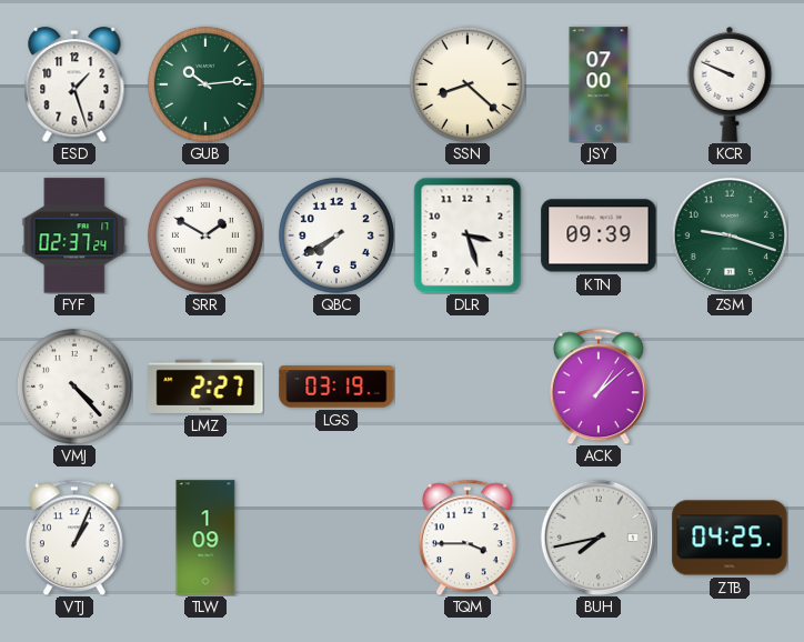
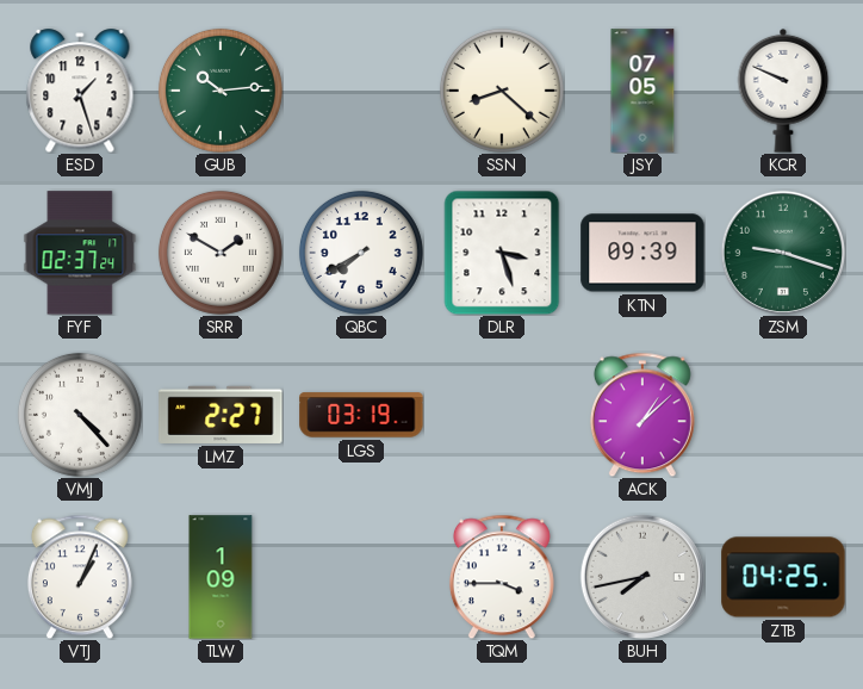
JSY: 07:00 -> 07:05
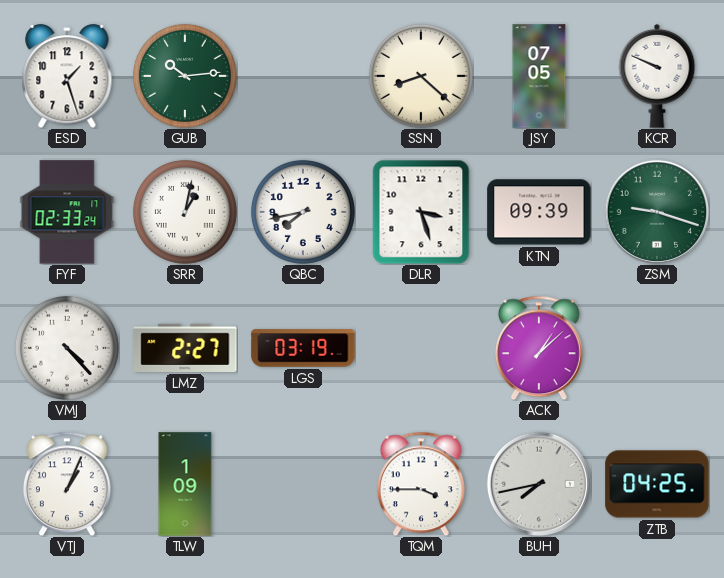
FYF: 02:37 -> 02:33
SRR: 1:50 -> 1:02
QBC: 7:40 -> 7:43
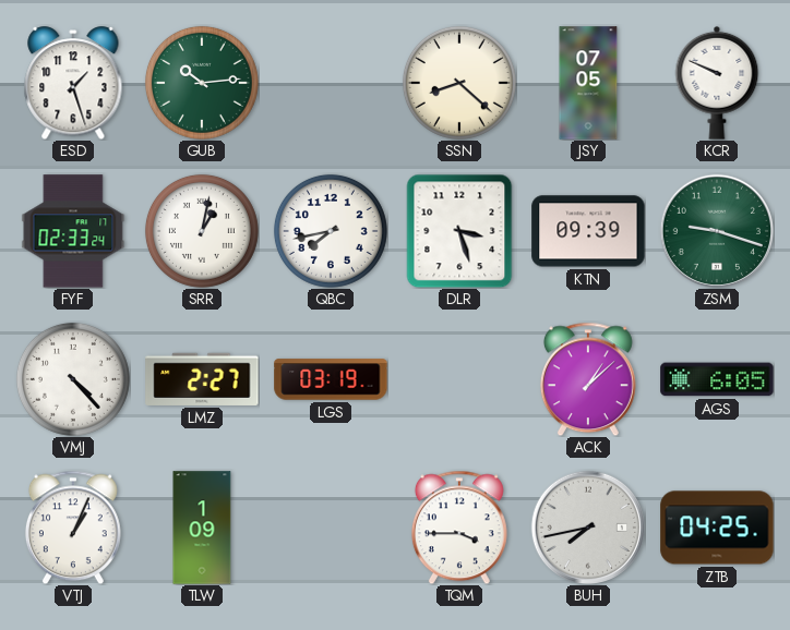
AGS: none -> 6:05
